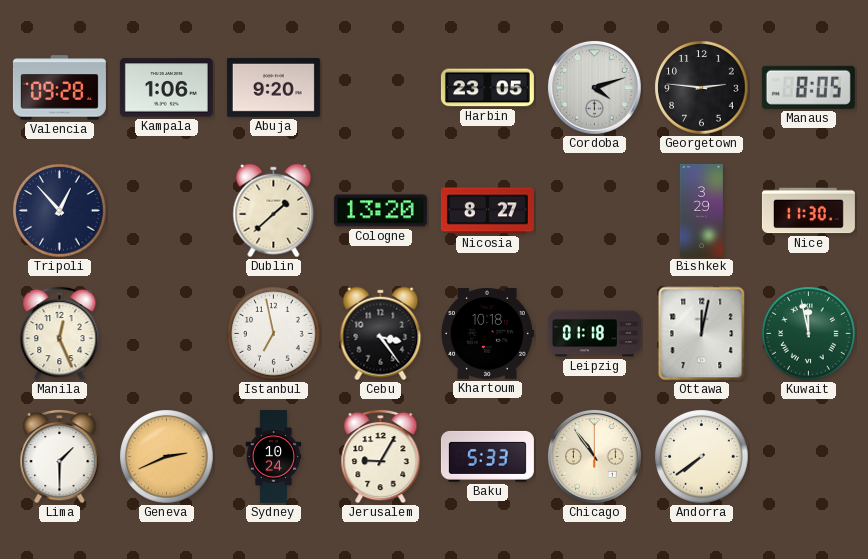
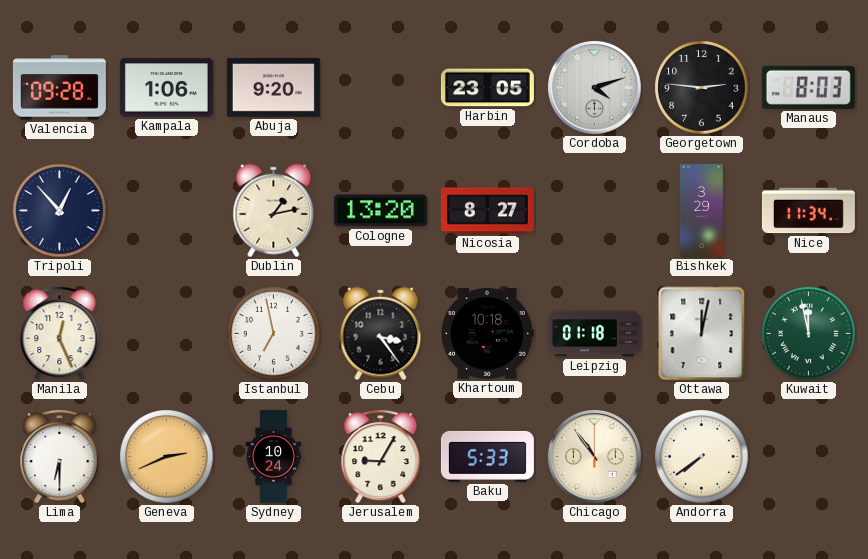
Manaus: 8:05 -> 8:03
Dublin: 1:38 -> 1:13
Nice: 11:30 -> 11:34
Lima: 1:30 -> 6:30
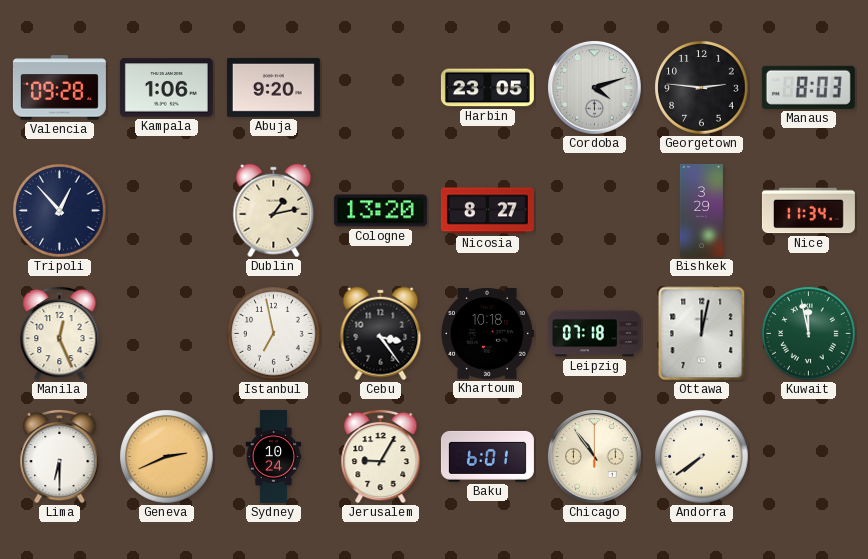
Leipzig: 01:18 -> 07:18
Baku: 5:33 -> 6:01
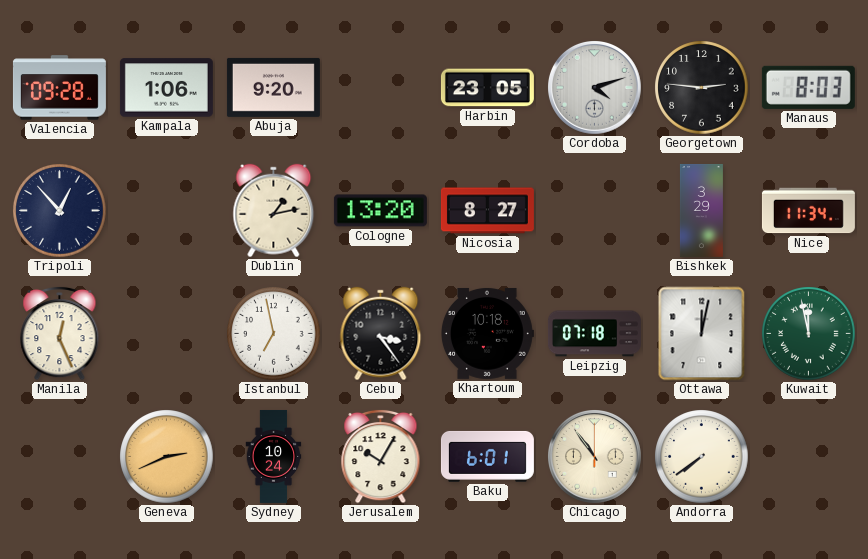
Lima: 6:30 -> none
Jerusalem: 9:05 -> 10:05
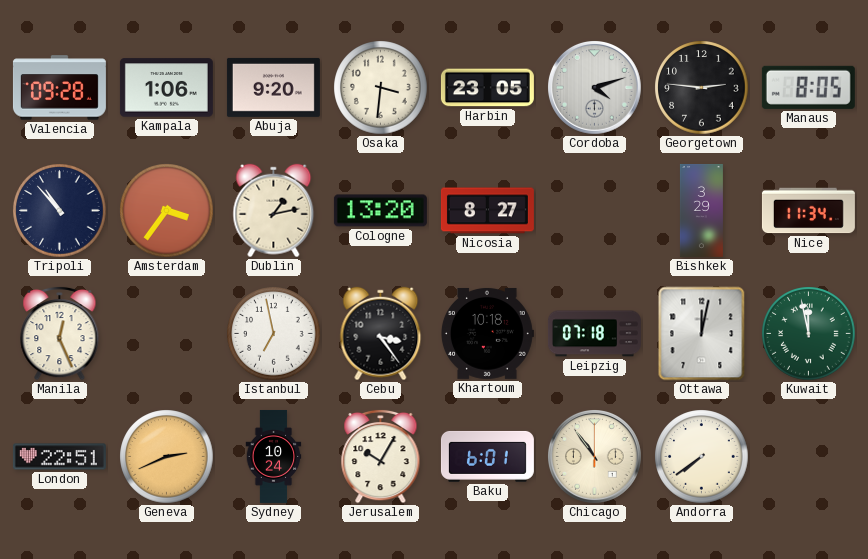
Osaka: none -> 3:31
Manaus: 8:03 -> 8:05
Tripoli: 12:53 -> 10:53
Amsterdam: none -> 3:36
London: none -> 22:51
